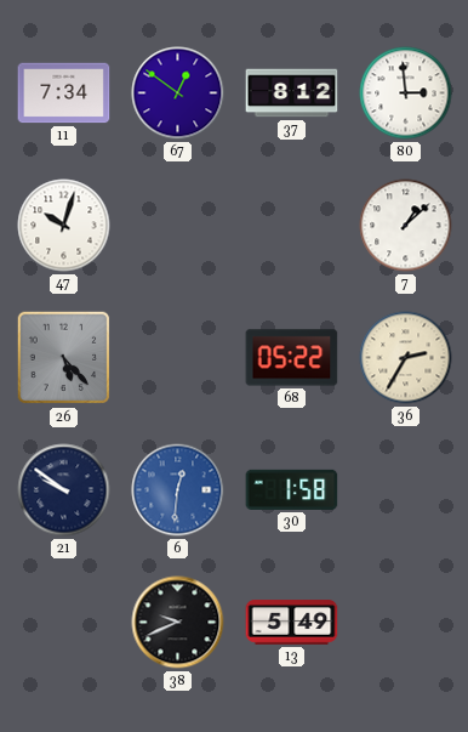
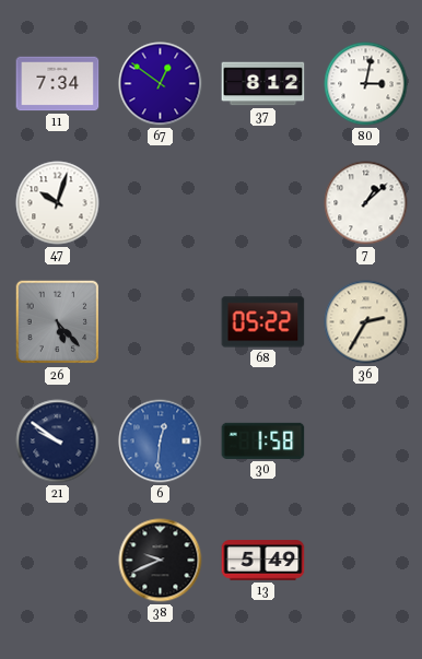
80: 2:59 -> 3:02
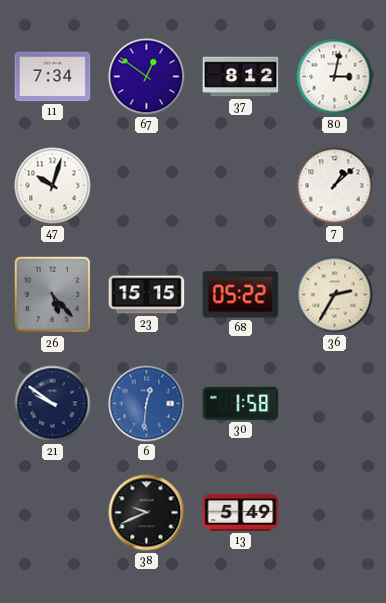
23: none -> 15:15
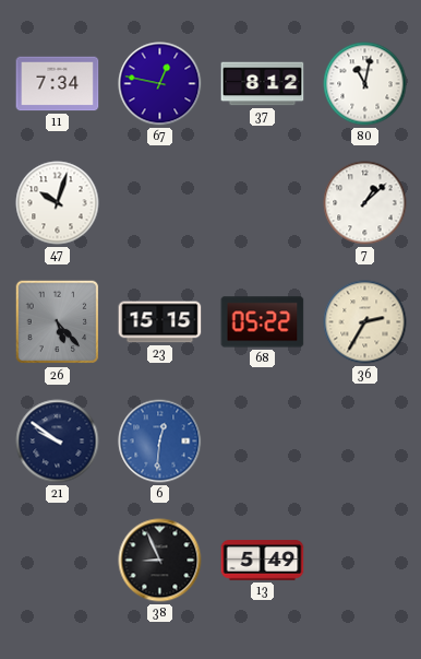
67: 12:51 -> 12:47
80: 3:02 -> 11:02
30: 1:58 -> none
38: 9:41 -> 8:56
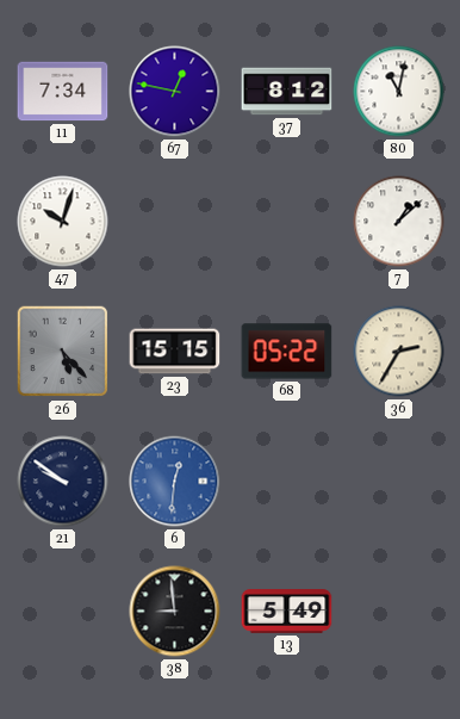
38: 8:56 -> 8:59
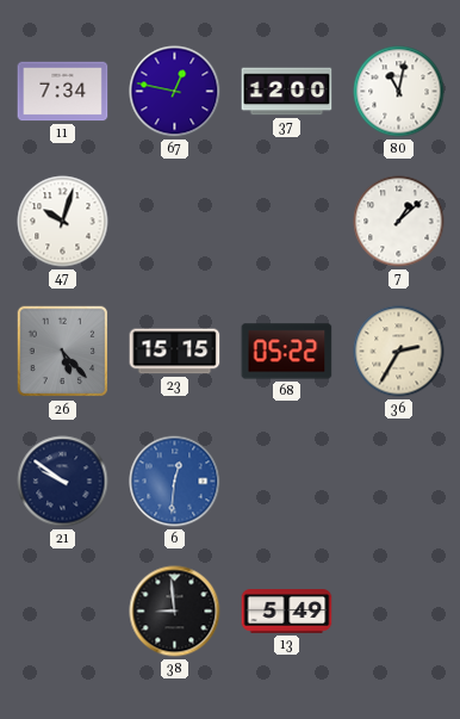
37: 8:12 -> 12:00
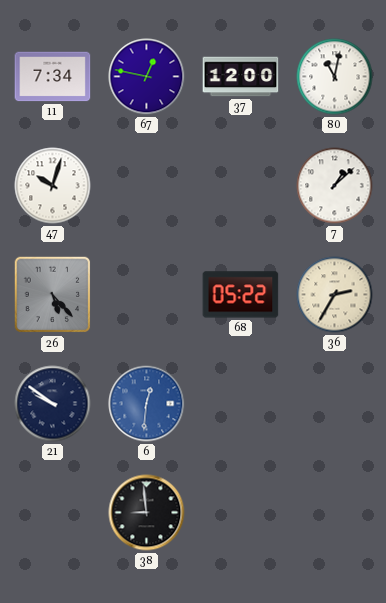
23: 15:15 -> none
13: 5:49 -> none
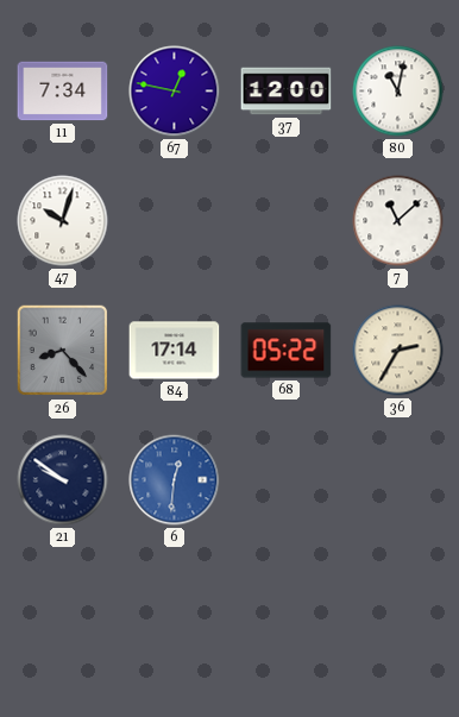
7: 1:08 -> 11:08
26: 5:23 -> 8:23
84: none -> 17:14
38: 8:59 -> none
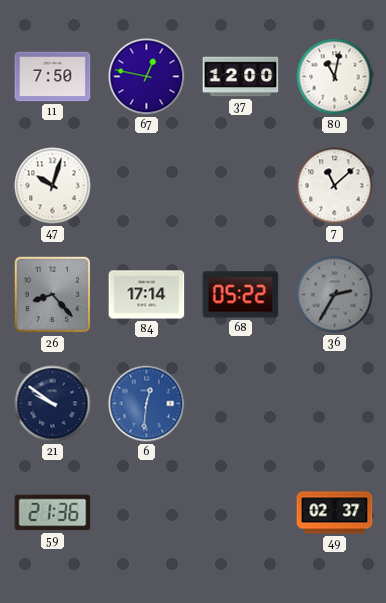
11: 7:34 -> 7:50
36 dial: cream -> grey
59: none -> 21:36
49: none -> 02:37
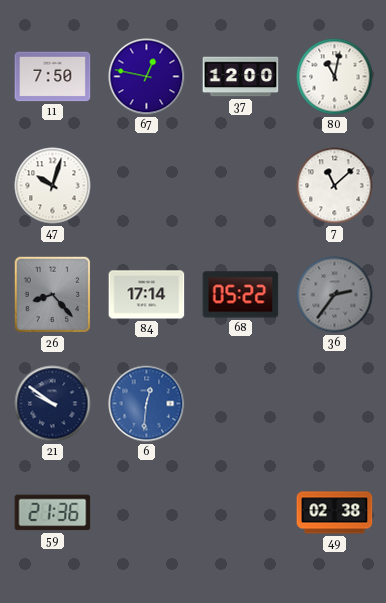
36: 2:35 -> 2:36
49: 02:37 -> 02:38
